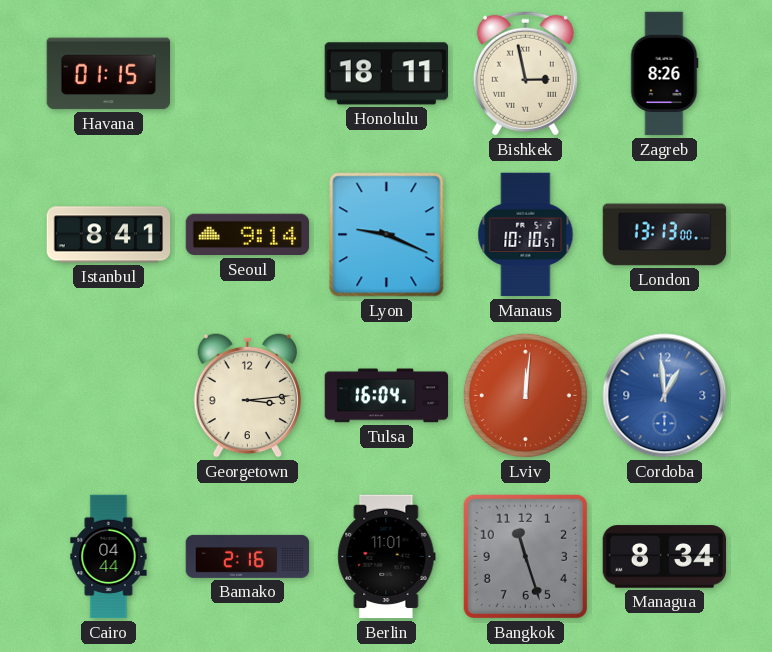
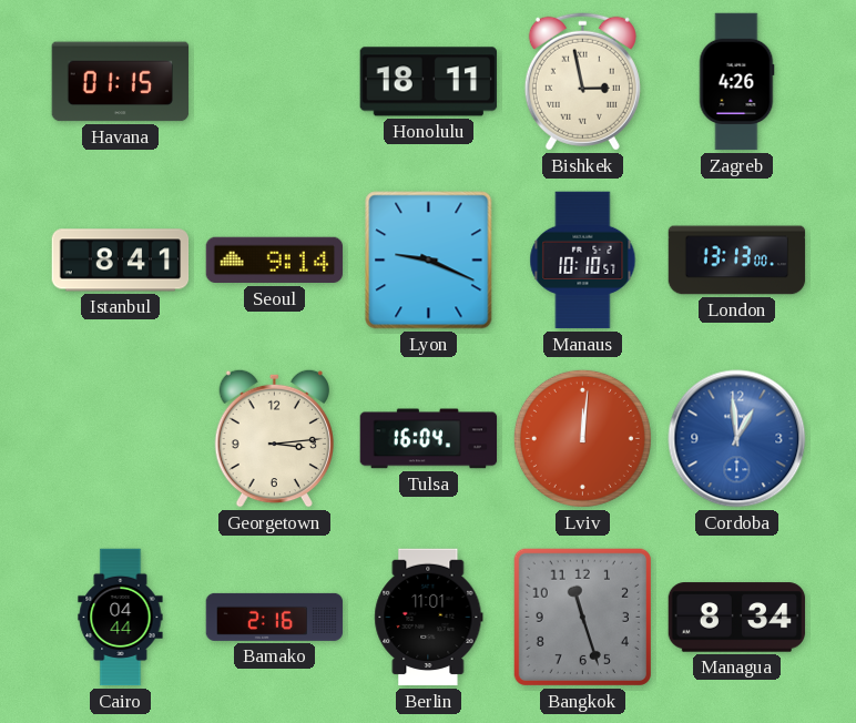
Zagreb: 8:26 -> 4:26
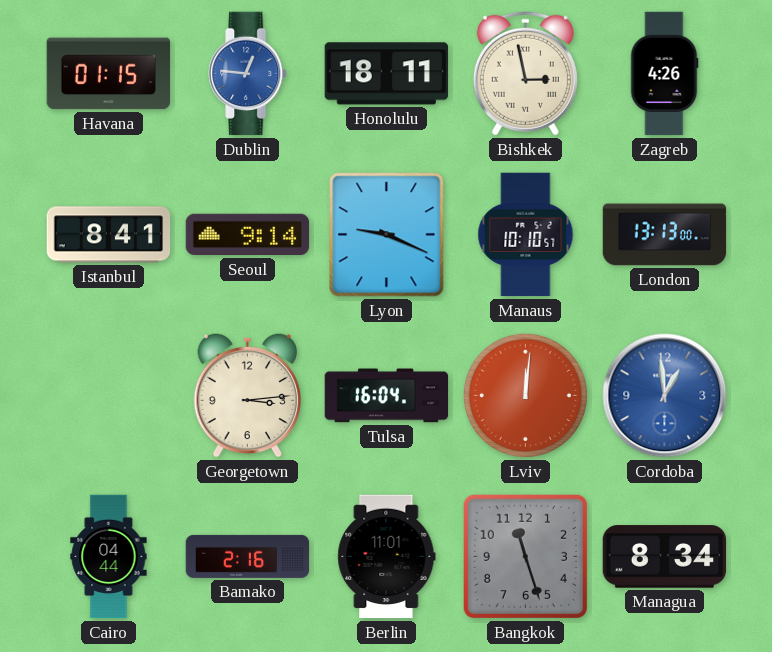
Dublin: none -> 12:46
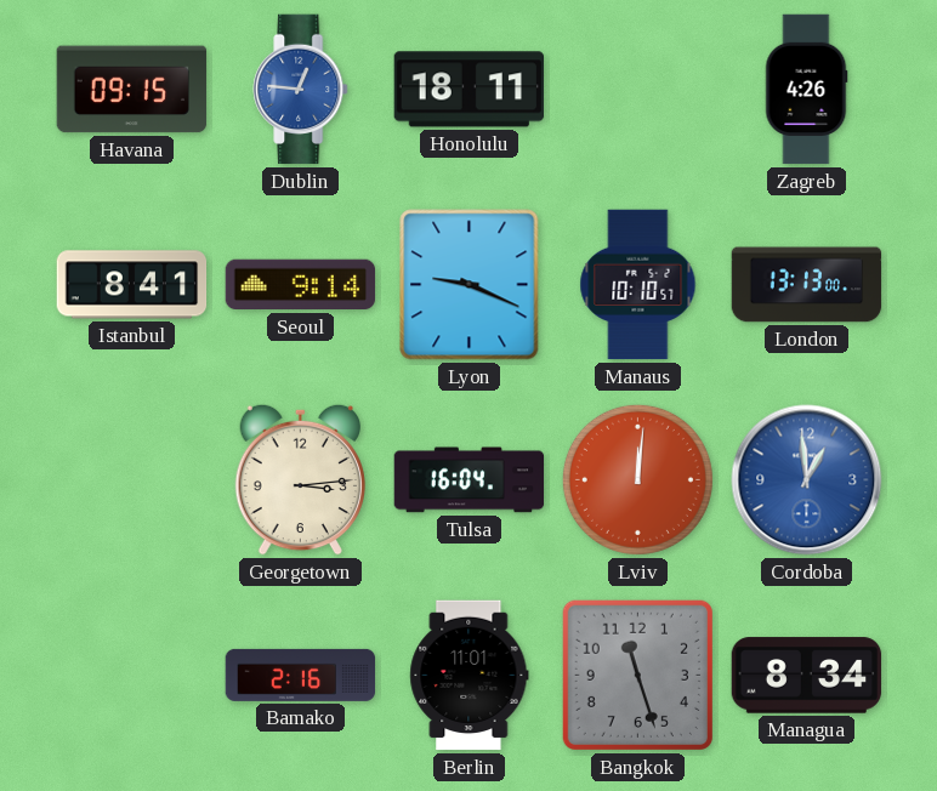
Havana: 01:15 -> 09:15
Bishkek: 2:58 -> none
Cairo: 04:44 -> none
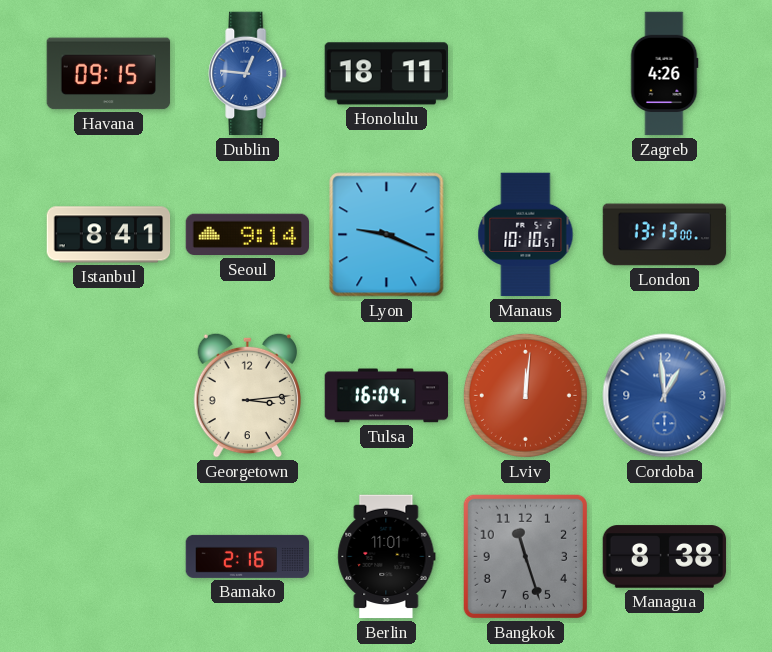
Managua: 8:34 -> 8:38
